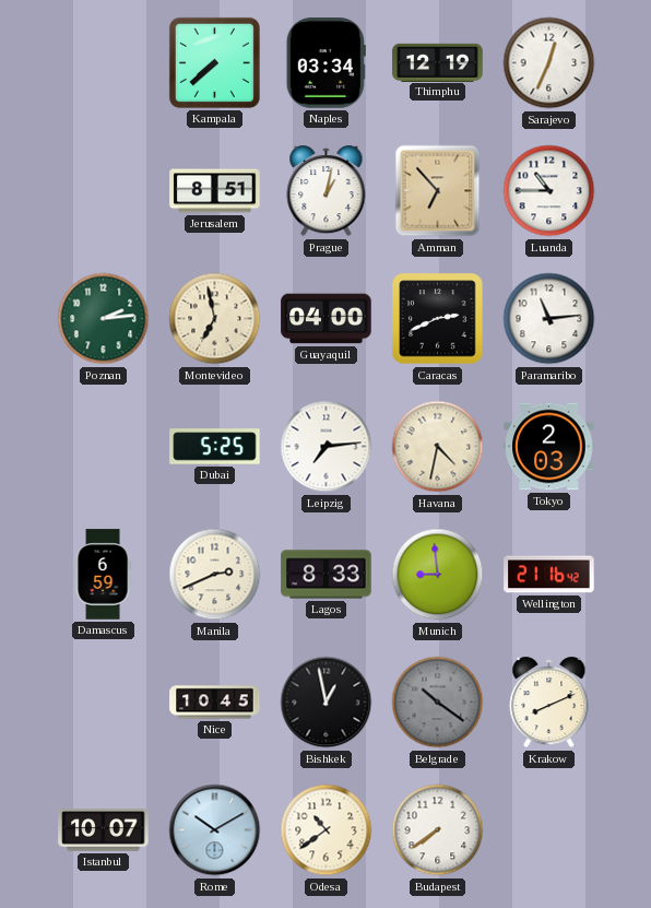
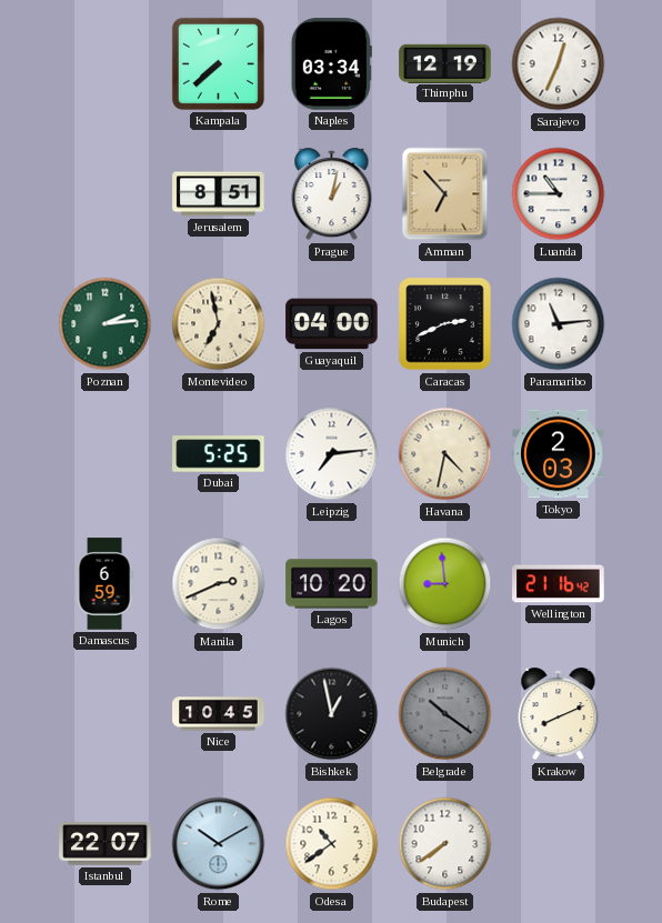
Lagos: 8:33 -> 10:20
Istanbul: 10:07 -> 22:07
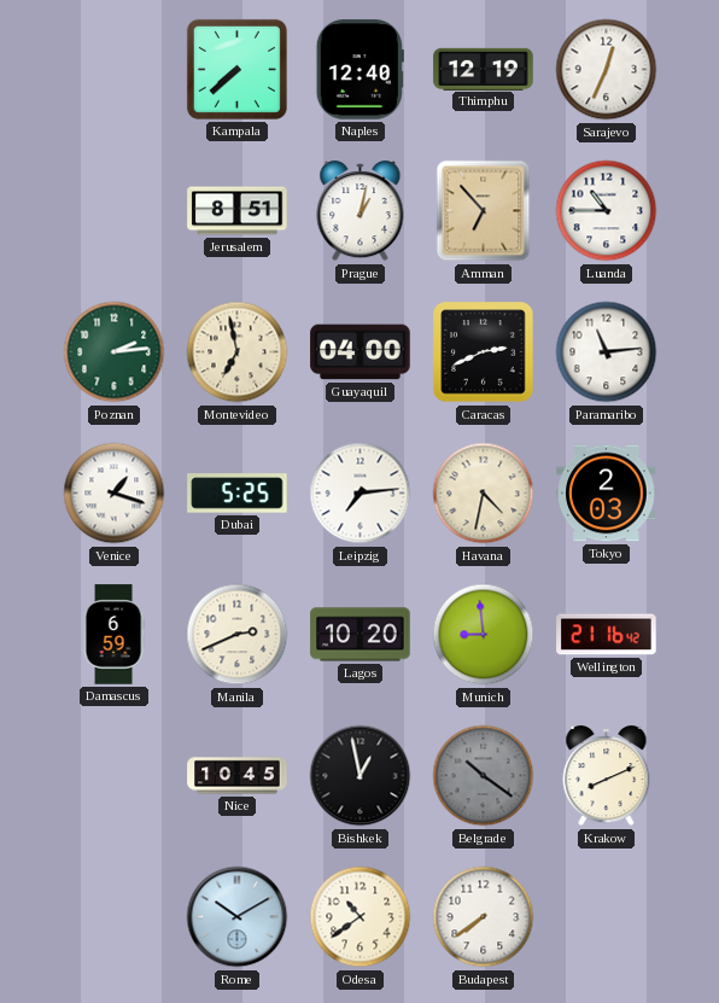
Naples: 03:34 -> 12:40
Venice: none -> 1:18
Istanbul: 22:07 -> none
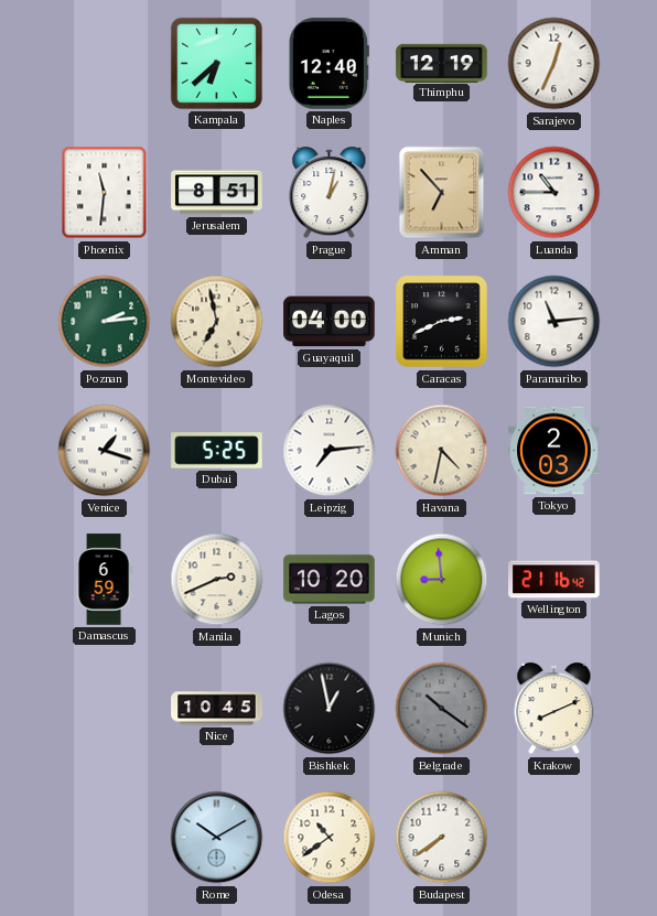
Kampala: 7:38 -> 6:38
Phoenix: none -> 11:31
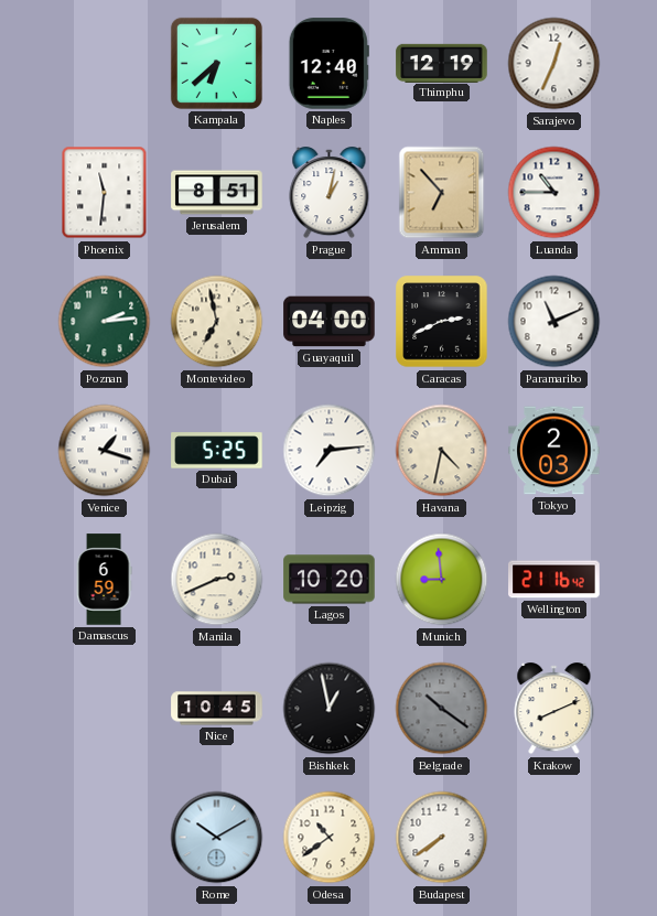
Paramaribo: 11:14 -> 11:11
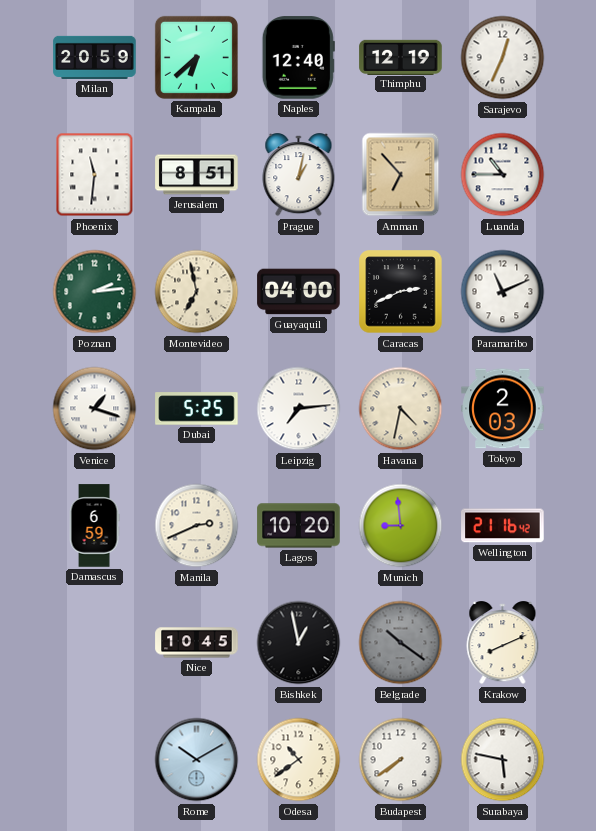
Milan: none -> 20:59
Surabaya: none -> 5:47
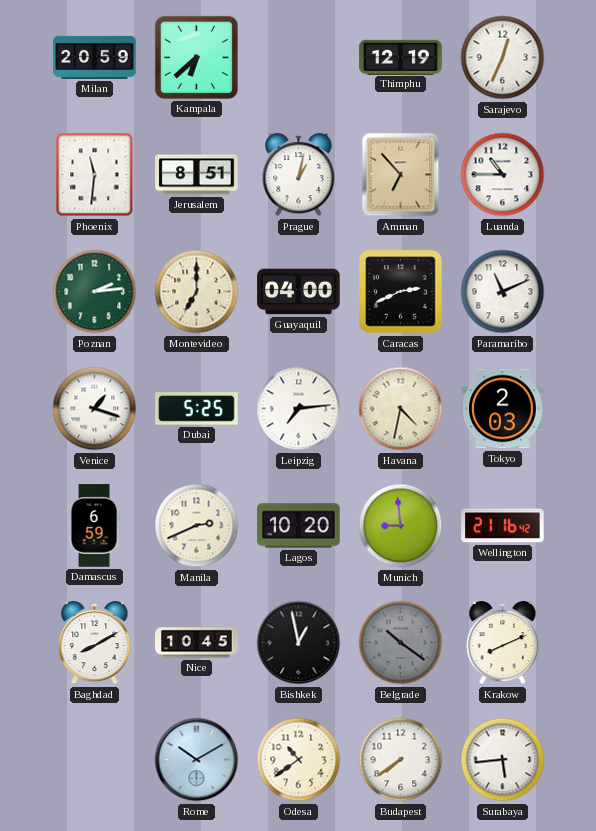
Naples: 12:40 -> none
Montevideo: 6:58 -> 7:00
Baghdad: none -> 8:10
Surabaya: 5:47 -> 5:44
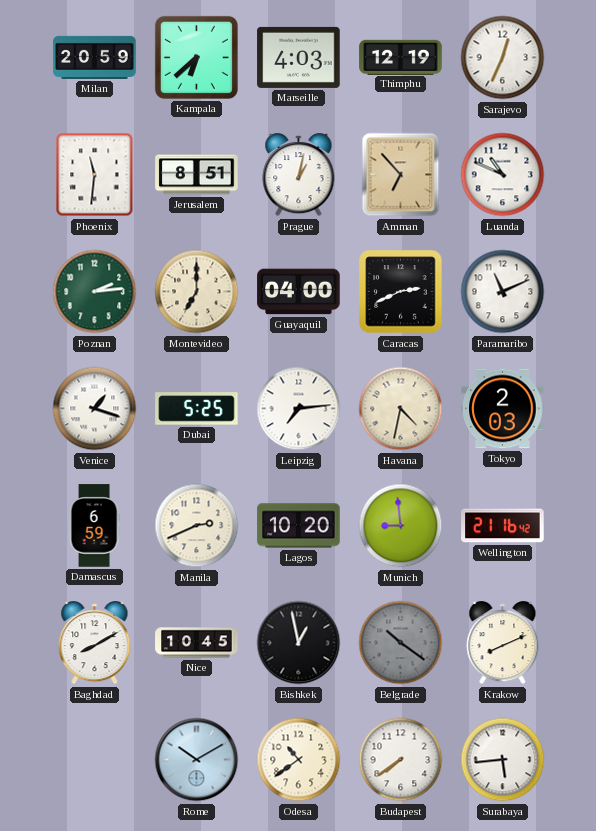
Marseille: none -> 4:03
Luanda: 10:45 -> 10:49
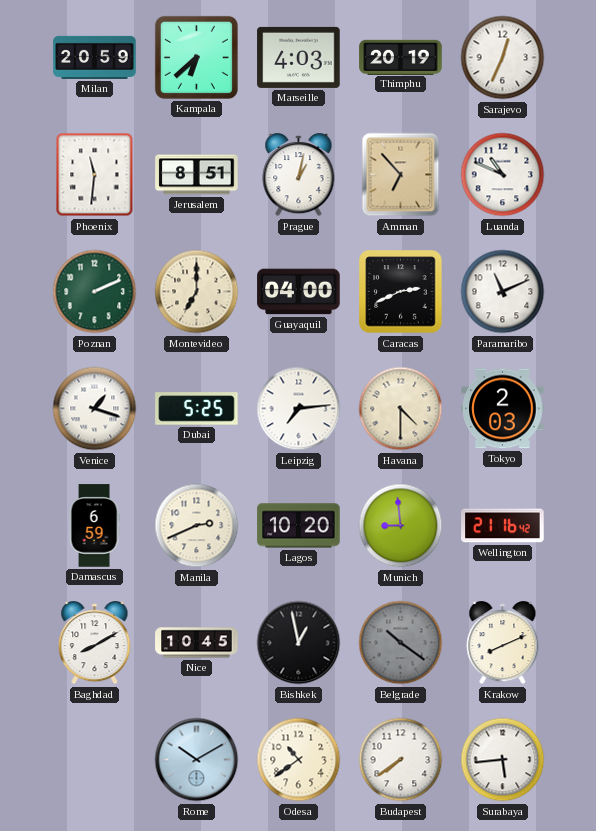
Thimphu: 12:19 -> 20:19
Poznan: 2:14 -> 2:11
Havana: 4:32 -> 4:30
